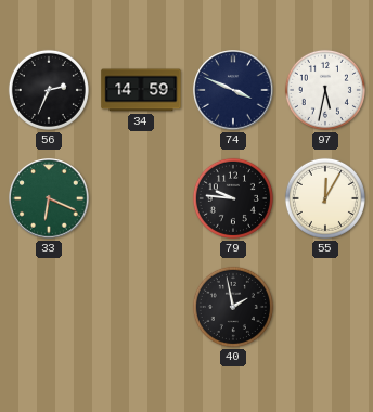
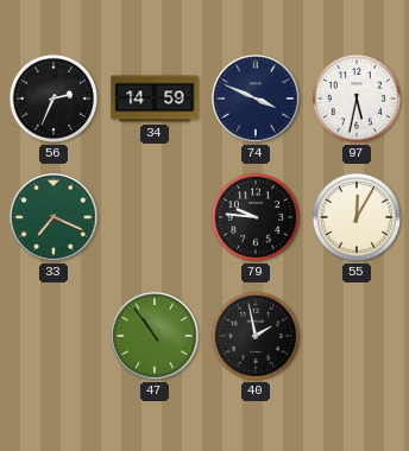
33: 6:19 -> 7:19
47: none -> 10:54
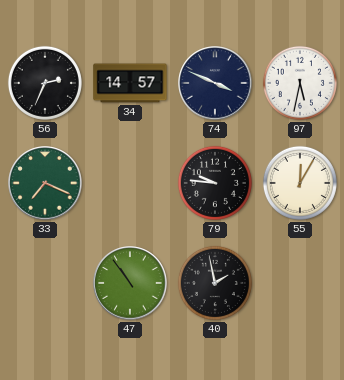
34: 14:59 -> 14:57
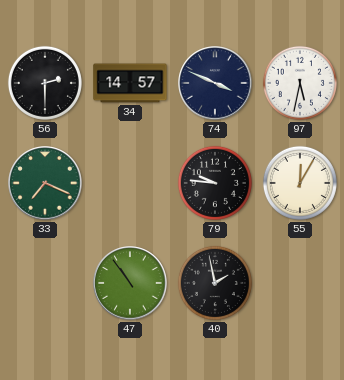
56: 2:34 -> 2:30
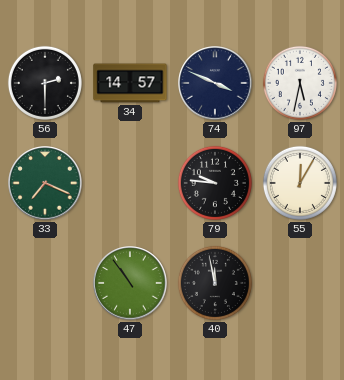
40: 1:58 -> 11:58
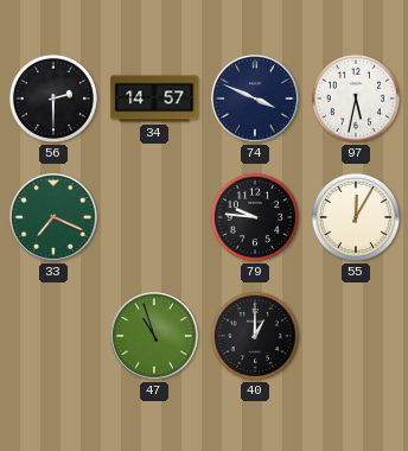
47: 10:54 -> 10:57
40: 11:58 -> 1:00
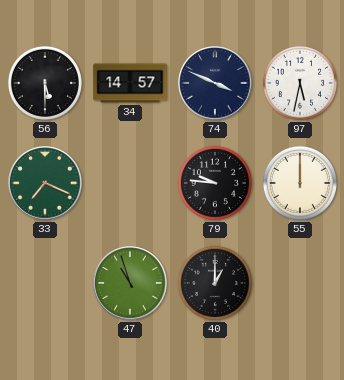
56: 2:30 -> 5:30
55: 12:05 -> 12:00
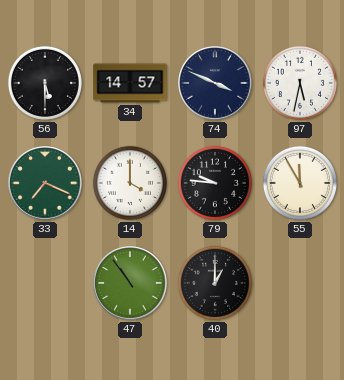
14: none -> 4:00
55: 12:00 -> 11:55
47: 10:57 -> 10:54
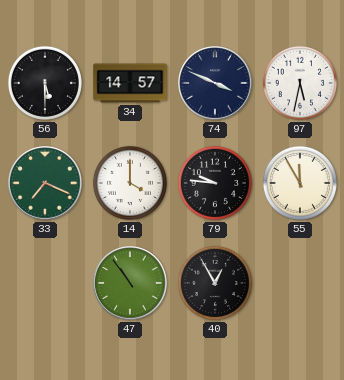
40: 1:00 -> 12:55
